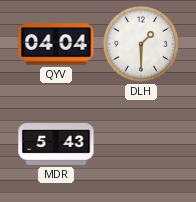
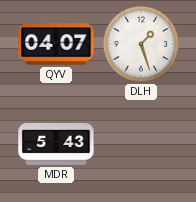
QYV: 04:04 -> 04:07
DLH: 1:30 -> 1:27
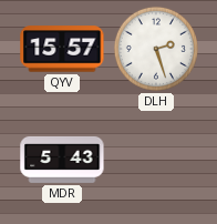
QYV: 04:07 -> 15:57
DLH: 1:27 -> 2:27
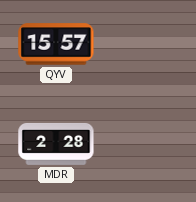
DLH: 2:27 -> none
MDR: 5:43 -> 2:28
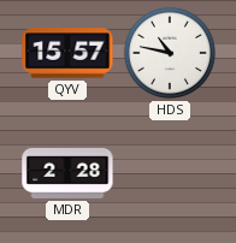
HDS: none -> 10:47
